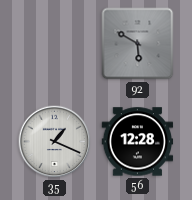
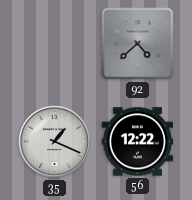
92: 5:50 -> 4:38
56: 12:28 -> 12:22
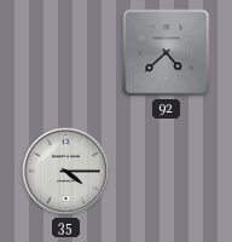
35: 1:19 -> 4:15
56: 12:22 -> none
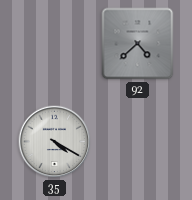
35: 4:15 -> 4:20
